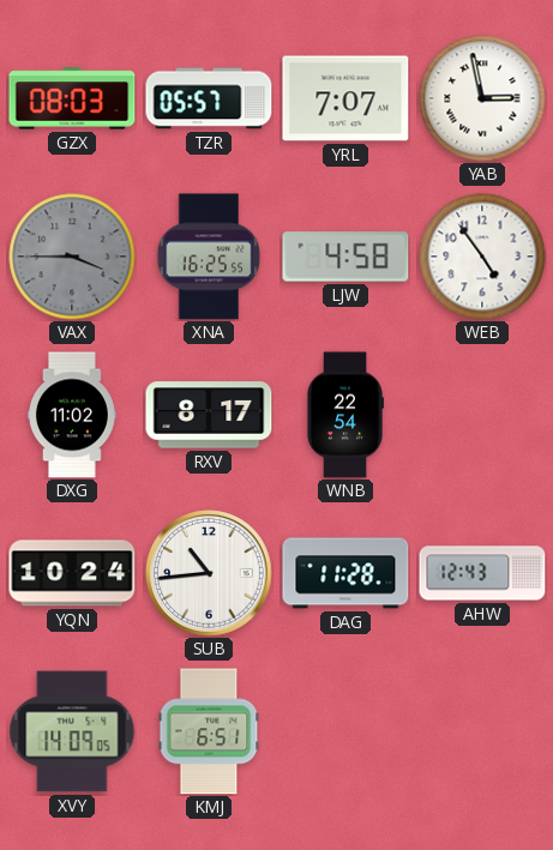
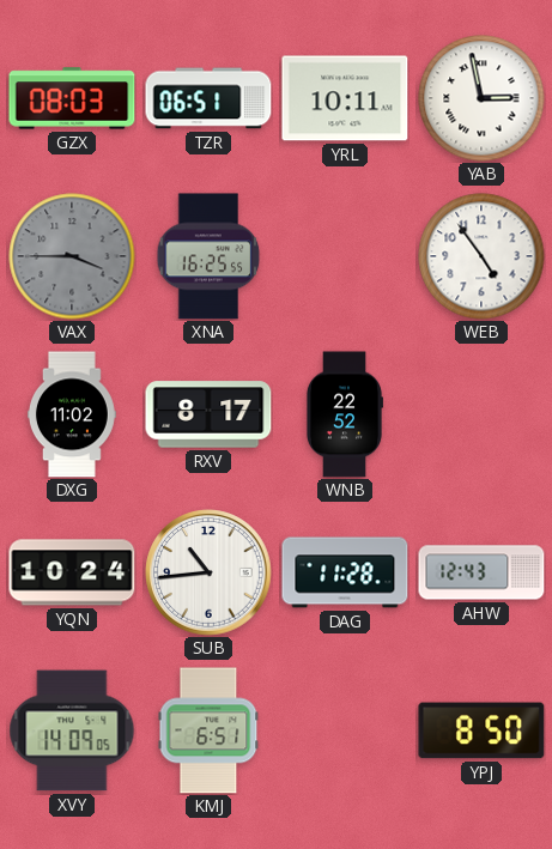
TZR: 05:57 -> 06:51
YRL: 7:07 -> 10:11
LJW: 4:58 -> none
WNB: 22:54 -> 22:52
YPJ: none -> 8:50
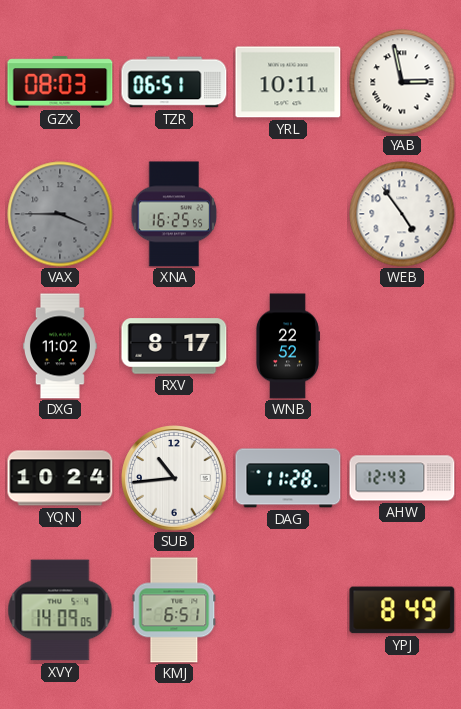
YPJ: 8:50 -> 8:49
